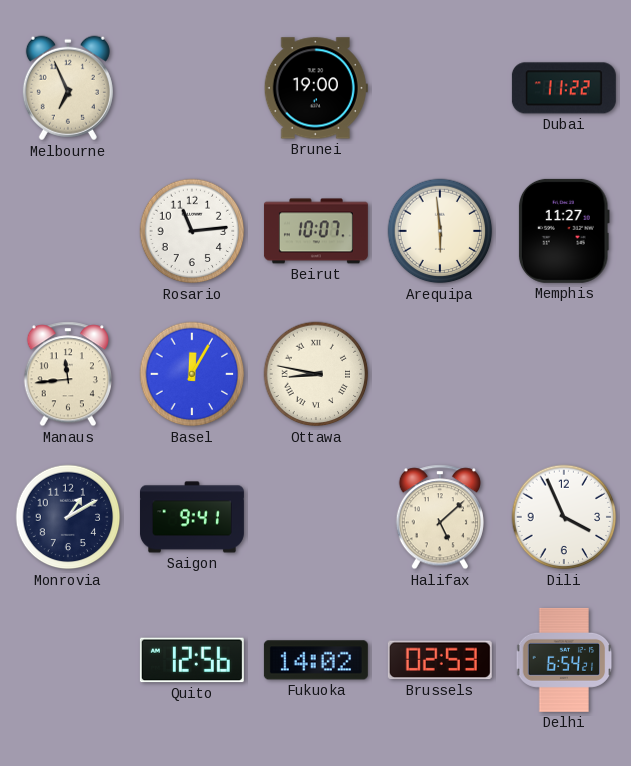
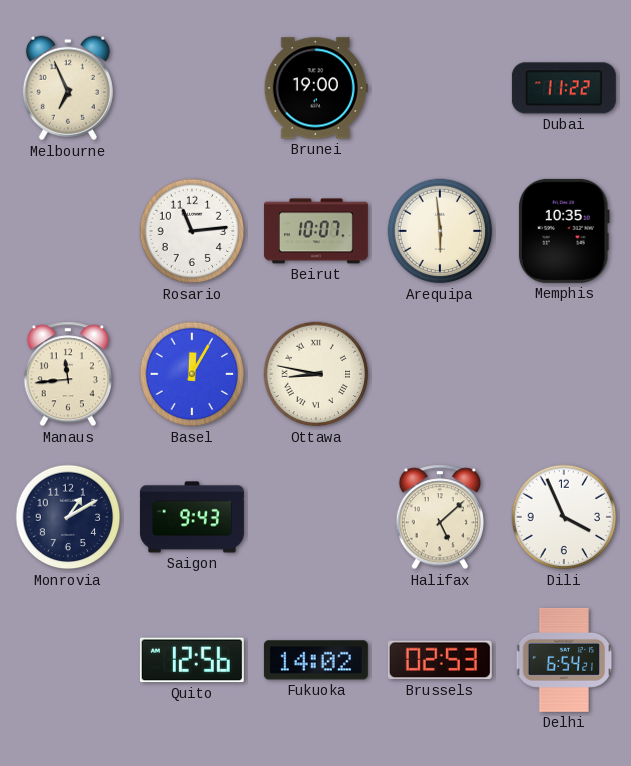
Memphis: 11:27 -> 10:35
Saigon: 9:41 -> 9:43
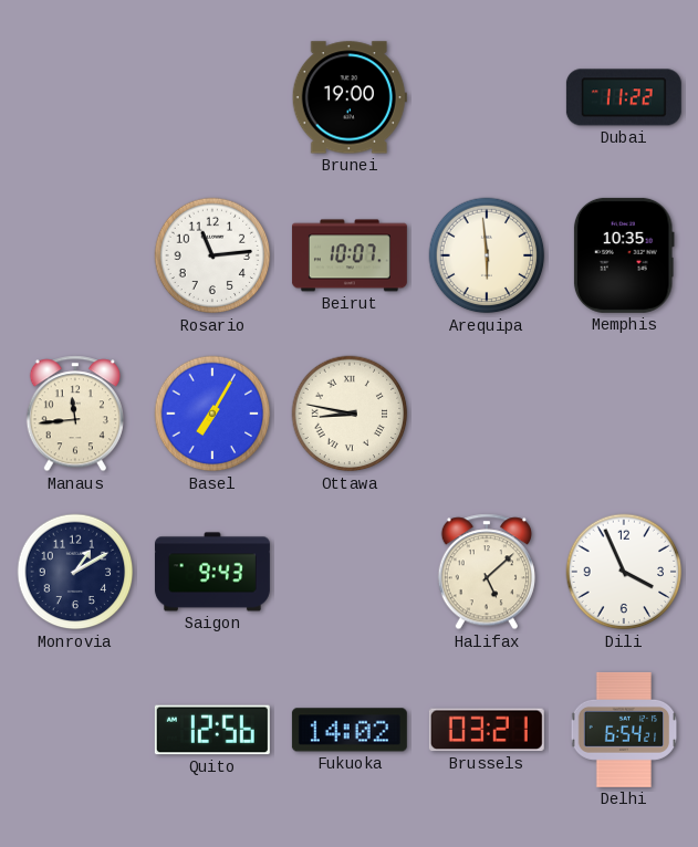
Melbourne: 6:56 -> none
Basel: 12:05 -> 7:05
Brussels: 02:53 -> 03:21
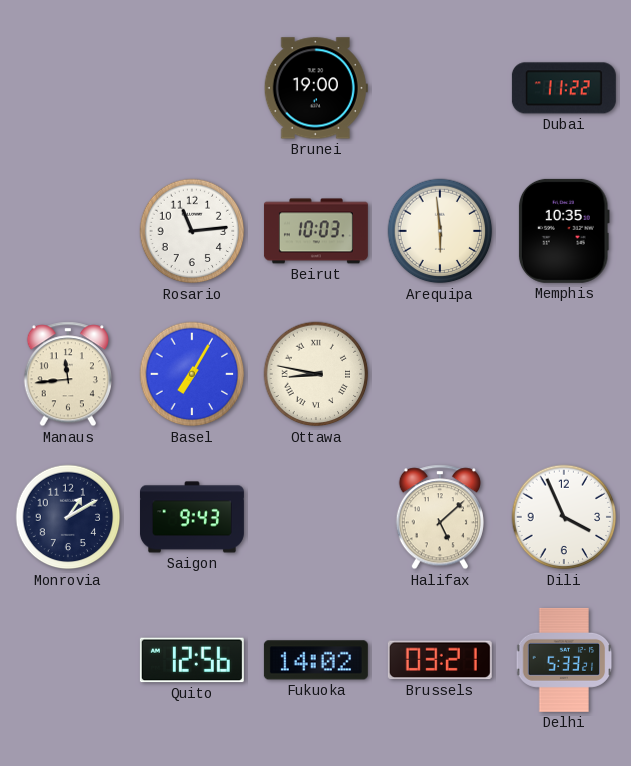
Beirut: 10:07 -> 10:03
Delhi: 6:54 -> 5:33
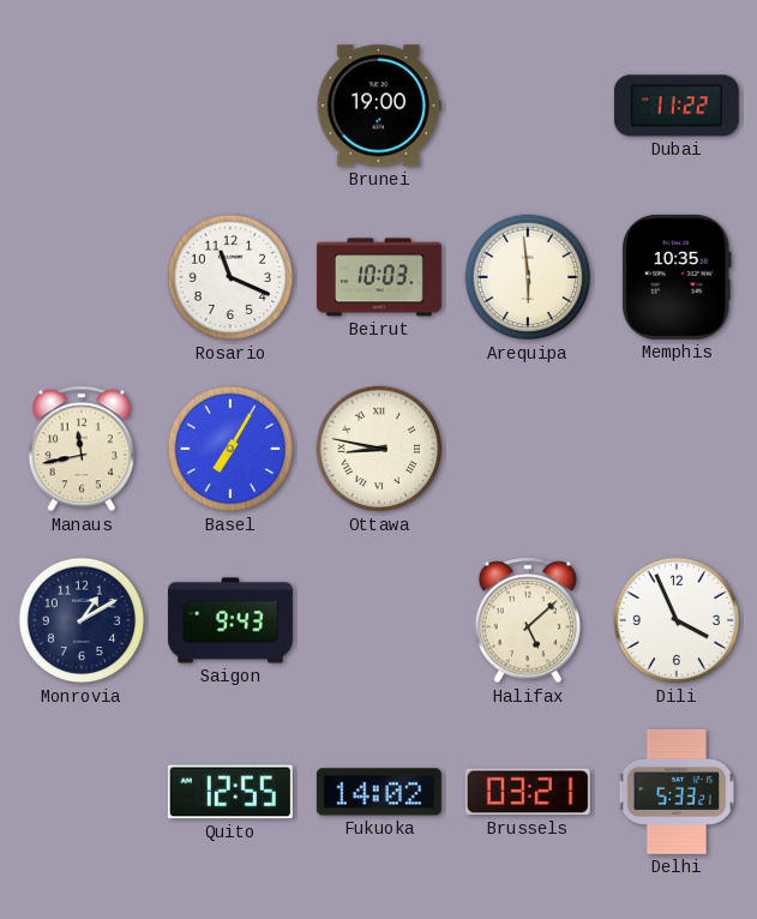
Rosario: 11:14 -> 11:19
Manaus: 11:44 -> 11:43
Quito: 12:56 -> 12:55
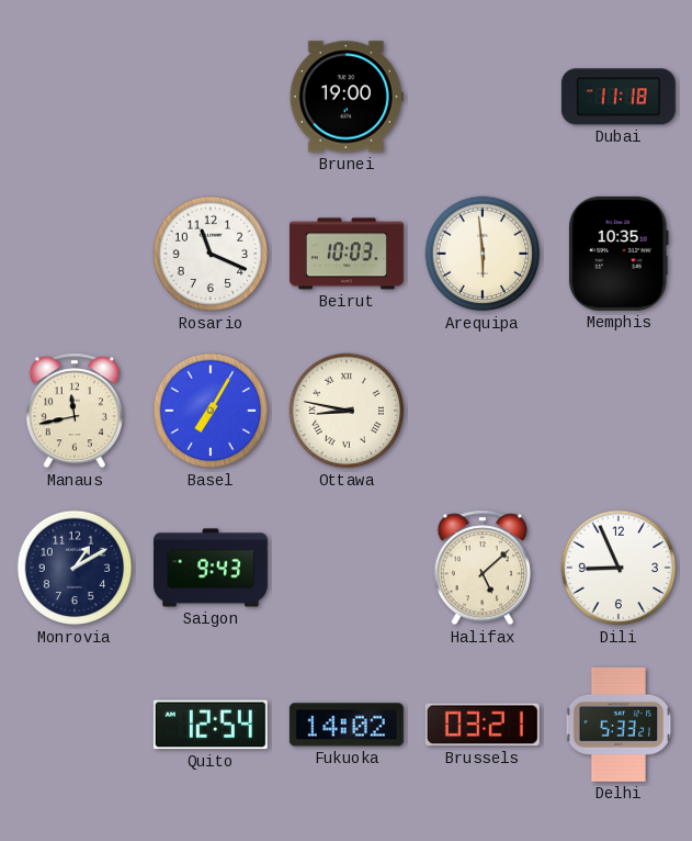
Dubai: 11:22 -> 11:18
Dili: 3:56 -> 8:56
Quito: 12:55 -> 12:54
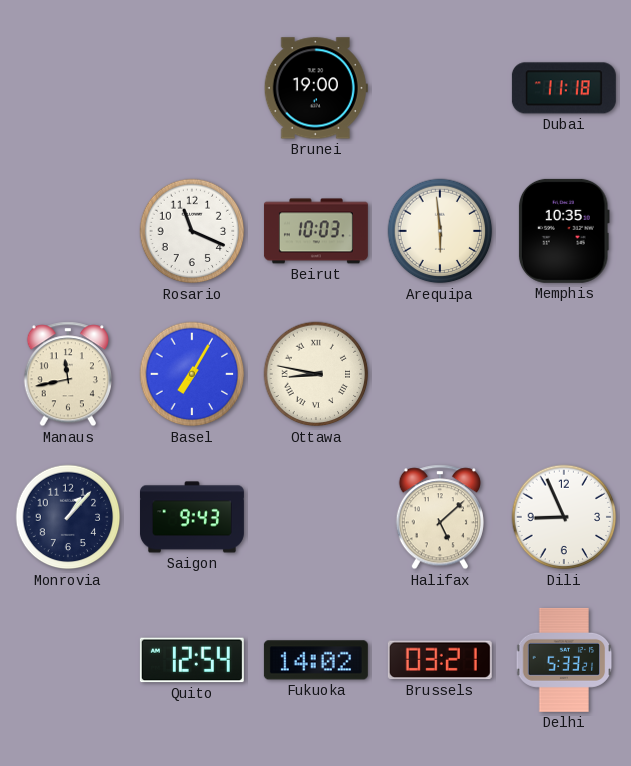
Monrovia: 1:10 -> 1:07
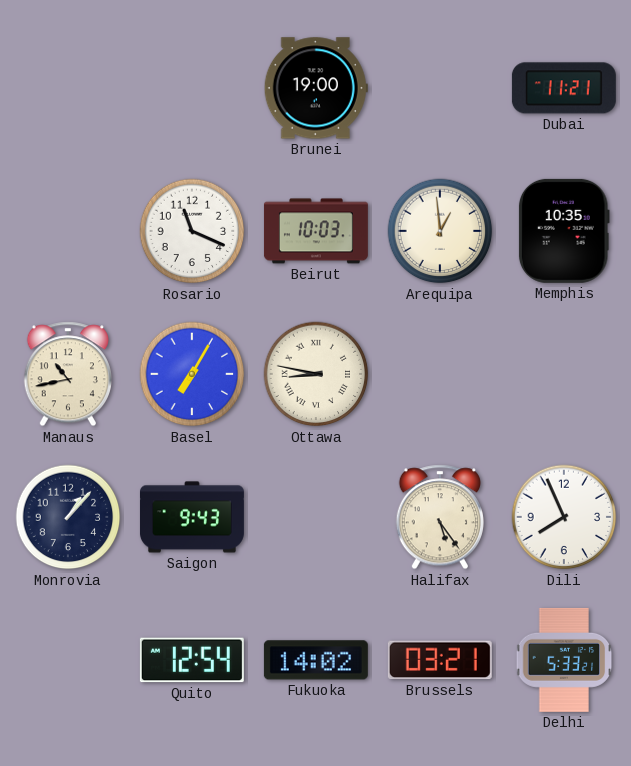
Dubai: 11:18 -> 11:21
Arequipa: 5:59 -> 12:59
Manaus: 11:43 -> 10:43
Halifax: 5:08 -> 5:24
Dili: 8:56 -> 7:56
